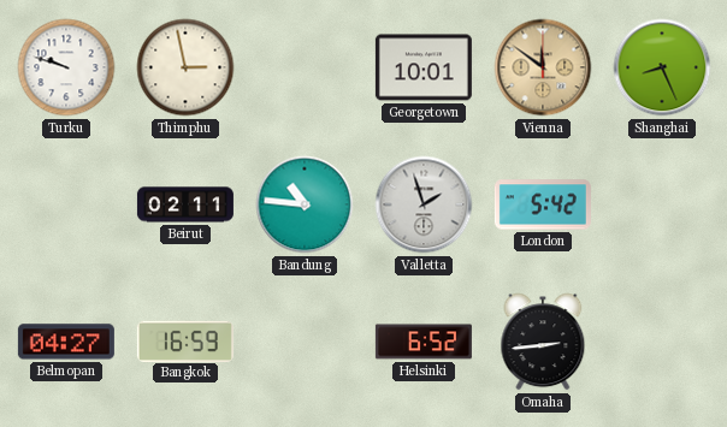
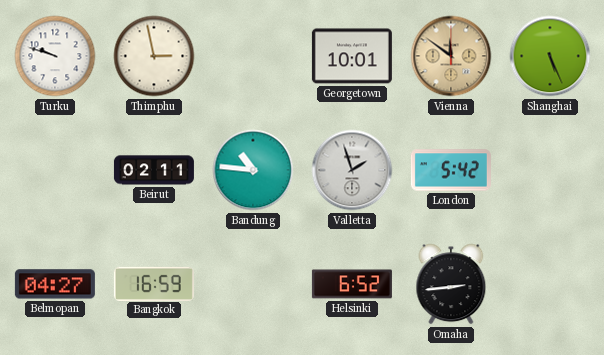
Shanghai: 8:26 -> 5:26
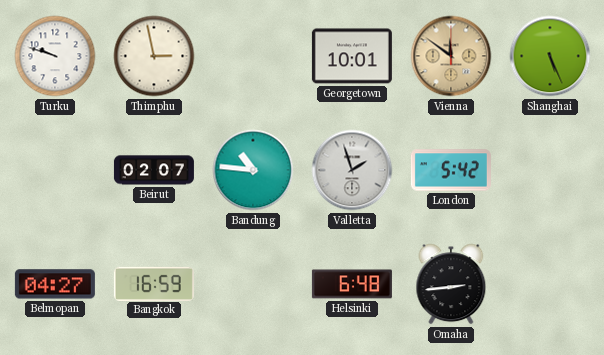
Beirut: 02:11 -> 02:07
Helsinki: 6:52 -> 6:48
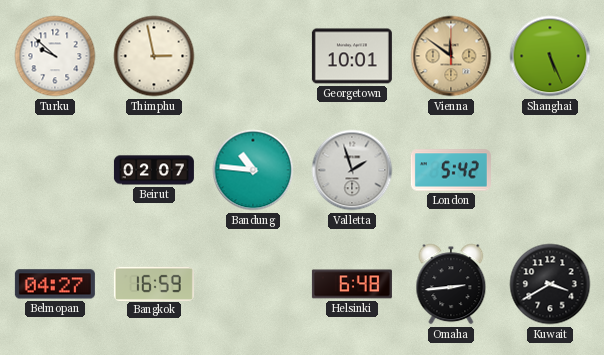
Turku: 9:48 -> 9:52
Kuwait: none -> 3:40
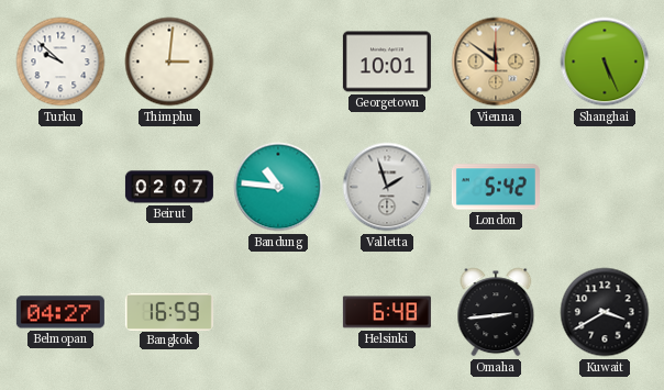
Thimphu: 2:58 -> 3:01
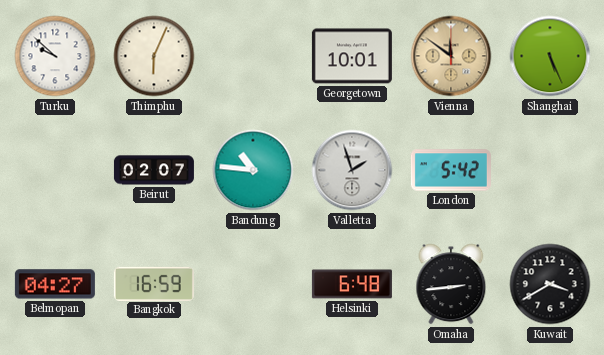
Thimphu: 3:01 -> 6:04
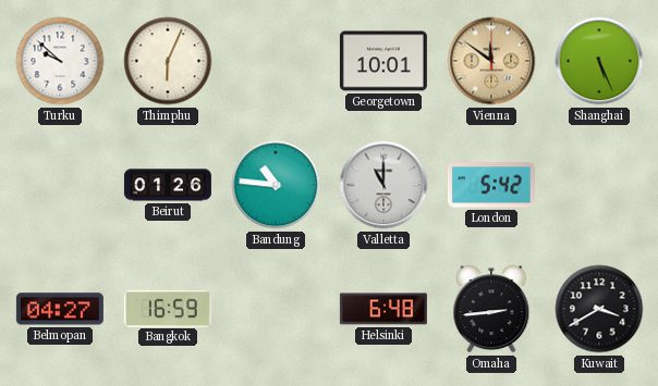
Beirut: 02:07 -> 01:26
Valletta: 1:57 -> 11:00
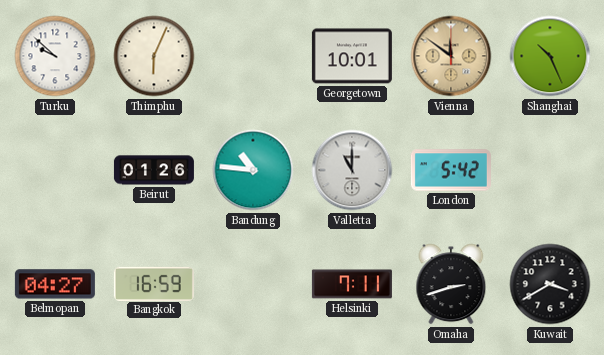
Shanghai: 5:26 -> 10:26
Helsinki: 6:48 -> 7:11
Omaha: 2:44 -> 2:42
